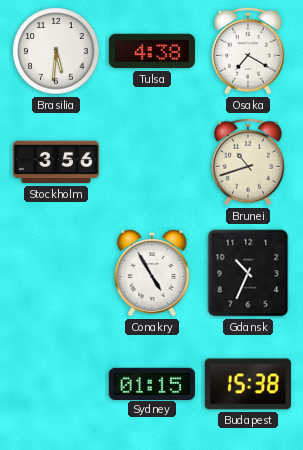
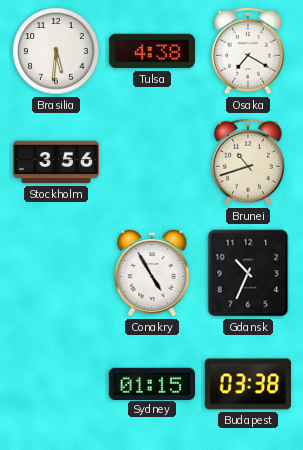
Budapest: 15:38 -> 03:38
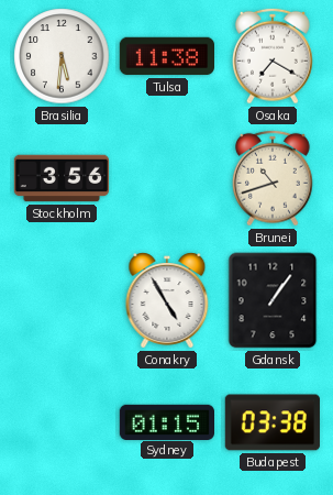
Tulsa: 4:38 -> 11:38
Gdansk: 10:34 -> 1:06
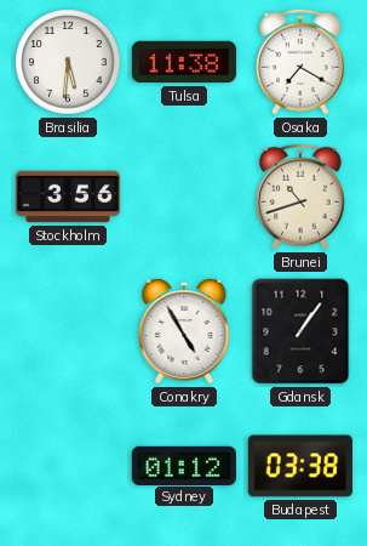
Sydney: 01:15 -> 01:12
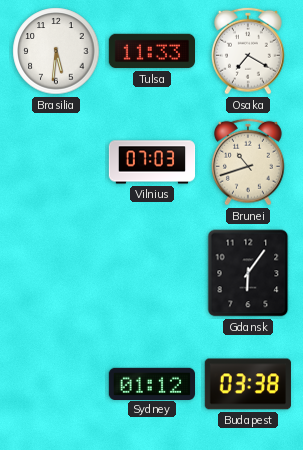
Tulsa: 11:38 -> 11:33
Stockholm: 3:56 -> none
Vilnius: none -> 07:03
Conakry: 4:55 -> none
Gdansk: 1:06 -> 6:06
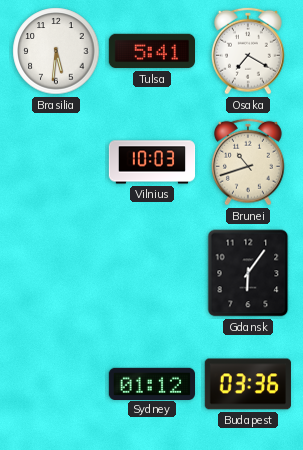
Tulsa: 11:33 -> 5:41
Vilnius: 07:03 -> 10:03
Budapest: 03:38 -> 03:36
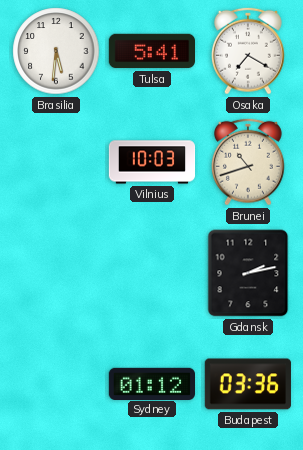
Gdansk: 6:06 -> 2:13
